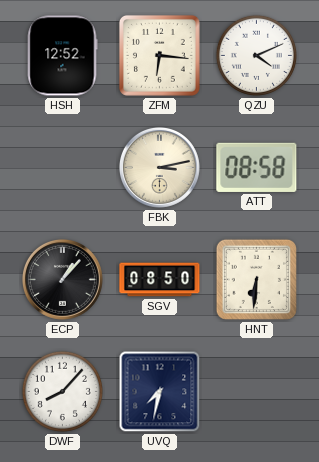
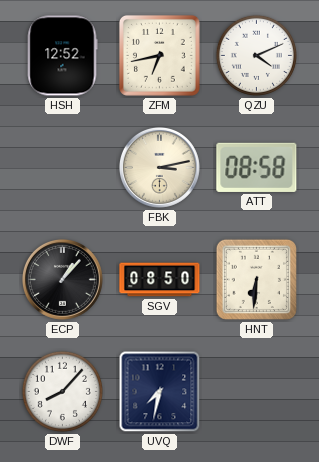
ZFM: 6:16 -> 6:43
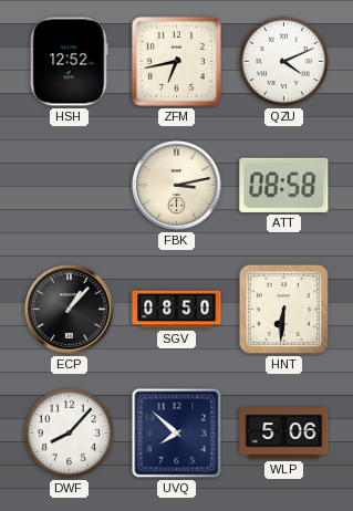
UVQ: 7:32 -> 7:52
WLP: none -> 5:06
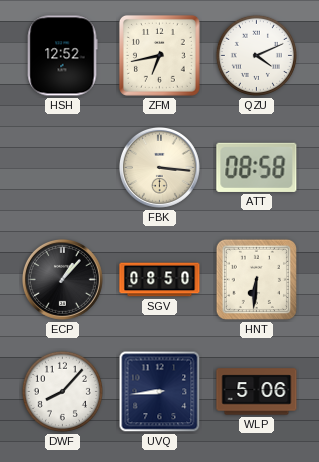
FBK: 3:13 -> 3:16
UVQ: 7:52 -> 8:44
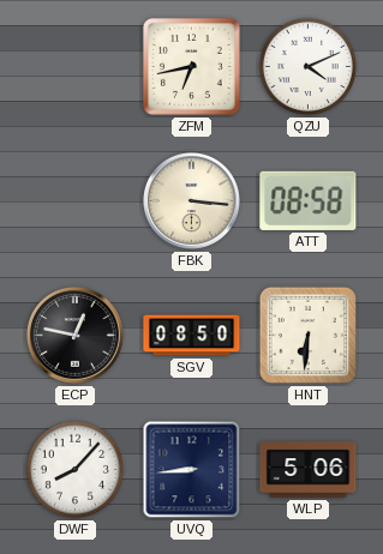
HSH: 12:52 -> none
ECP: 1:07 -> 12:47
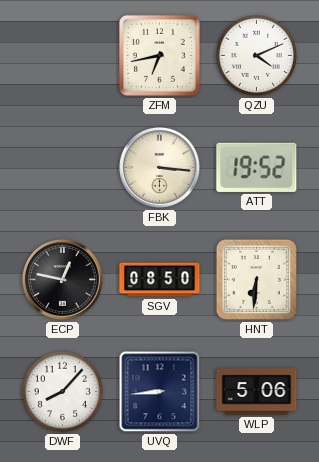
ATT: 08:58 -> 19:52
